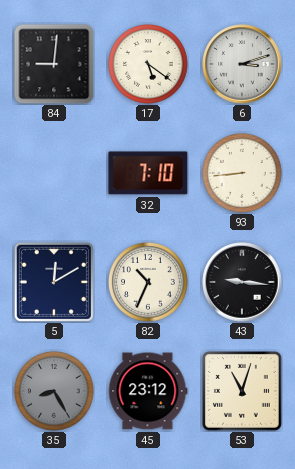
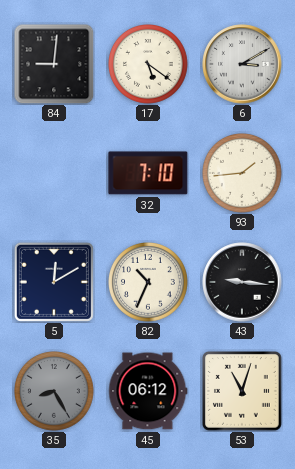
6: 3:12 -> 3:10
93: 8:44 -> 1:44
45: 23:12 -> 06:12
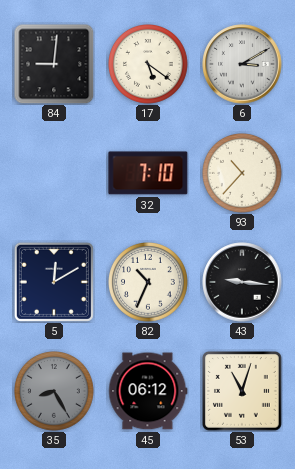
93: 1:44 -> 10:37
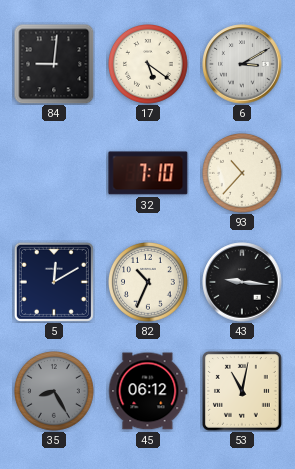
53: 11:03 -> 11:02
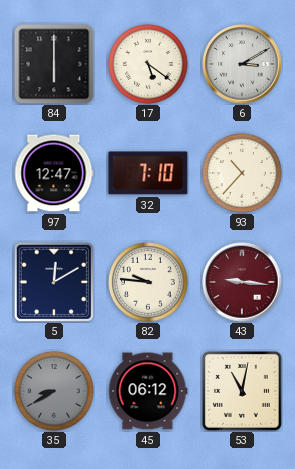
84: 9:01 -> 6:00
97: none -> 12:47
82: 10:34 -> 9:46
43 dial: black -> burgundy
35: 8:25 -> 8:40
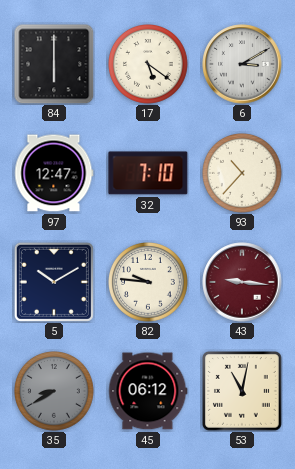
5: 12:10 -> 10:10
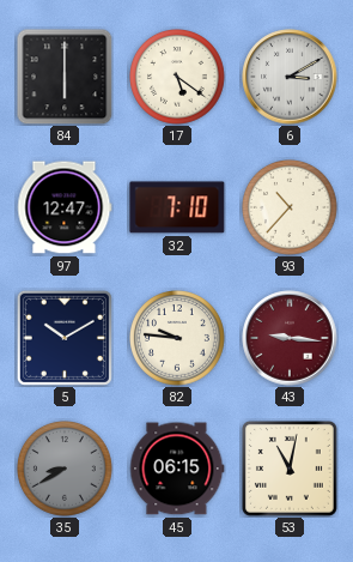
45: 06:12 -> 06:15
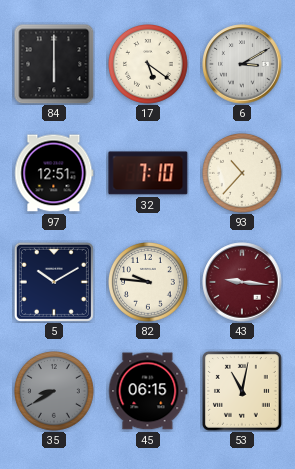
97: 12:47 -> 12:51
